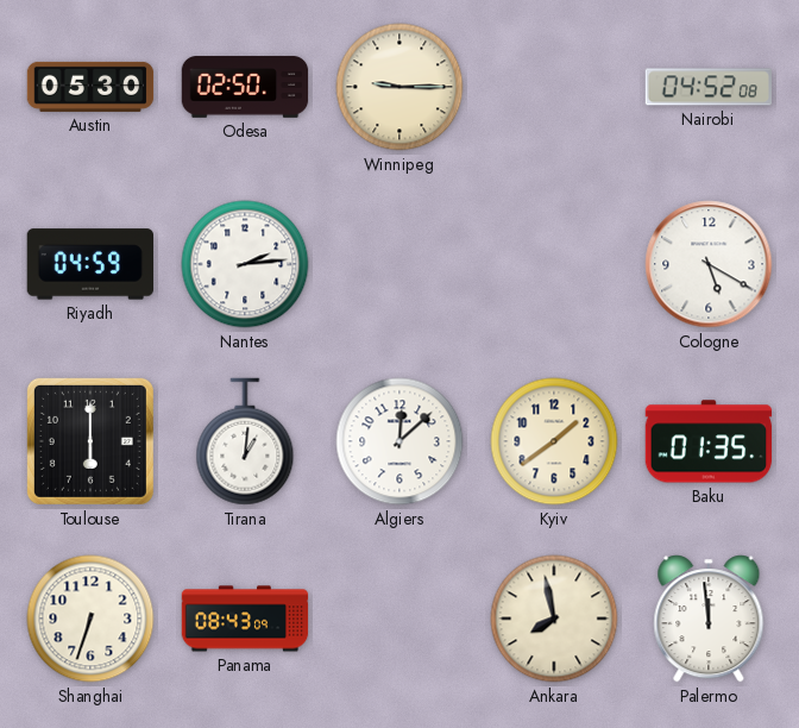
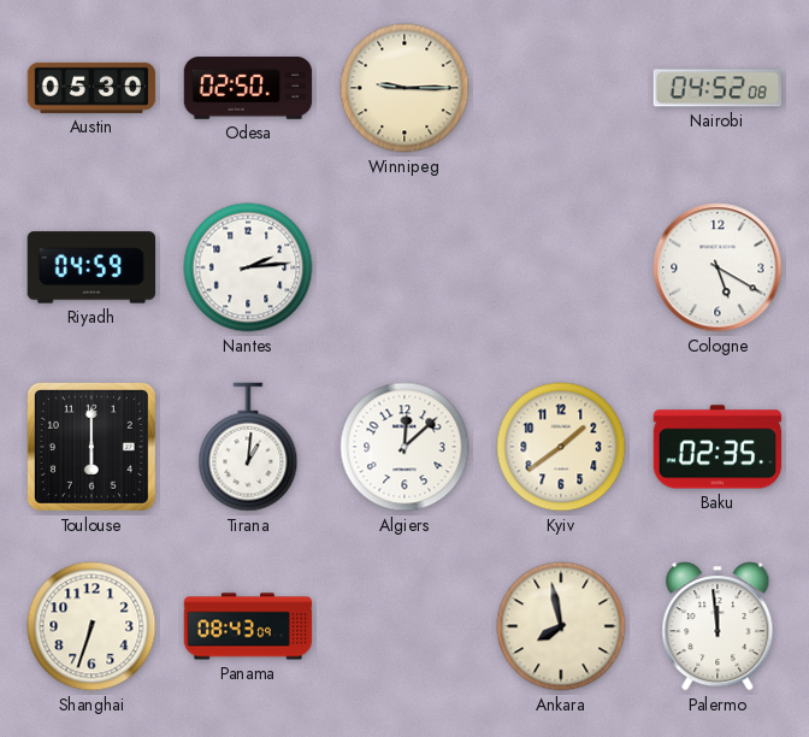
Baku: 01:35 -> 02:35
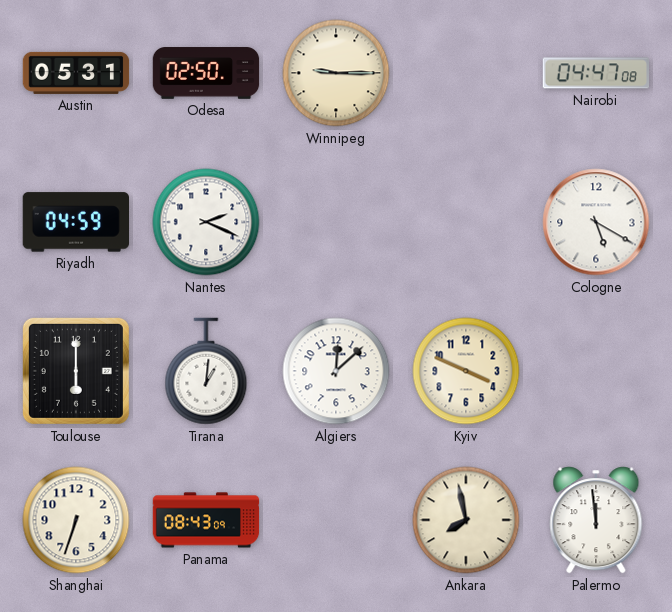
Austin: 05:30 -> 05:31
Nairobi: 04:52 -> 04:47
Nantes: 2:14 -> 2:19
Kyiv: 1:39 -> 3:49
Baku: 02:35 -> none
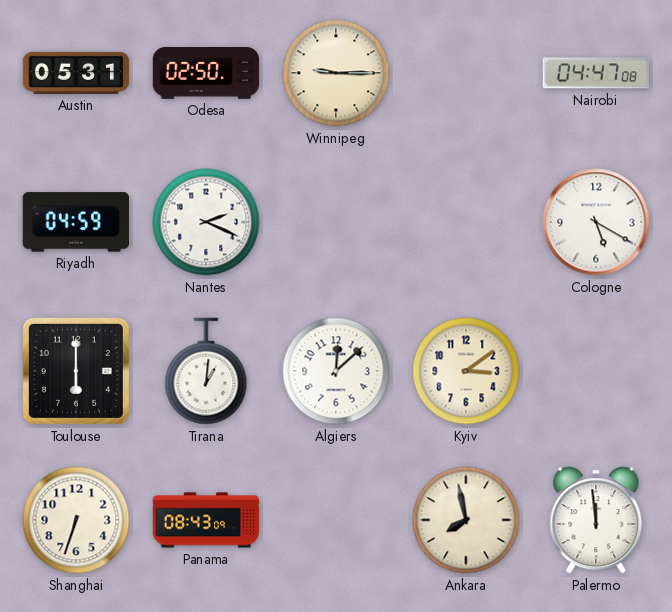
Kyiv: 3:49 -> 3:09
